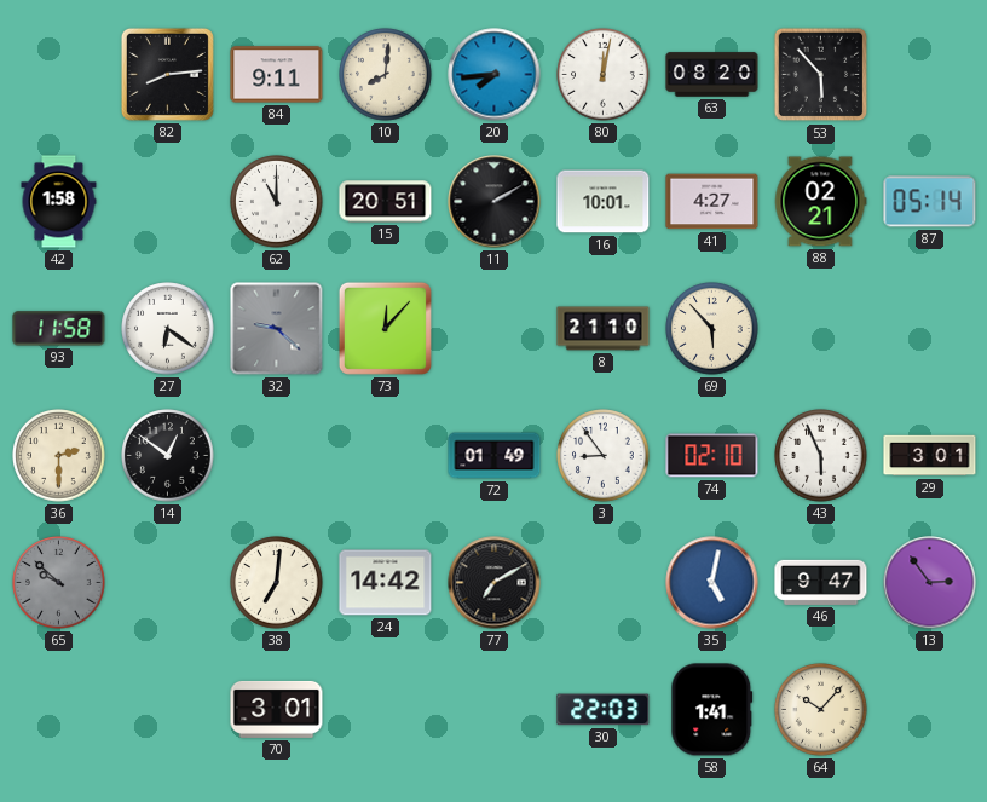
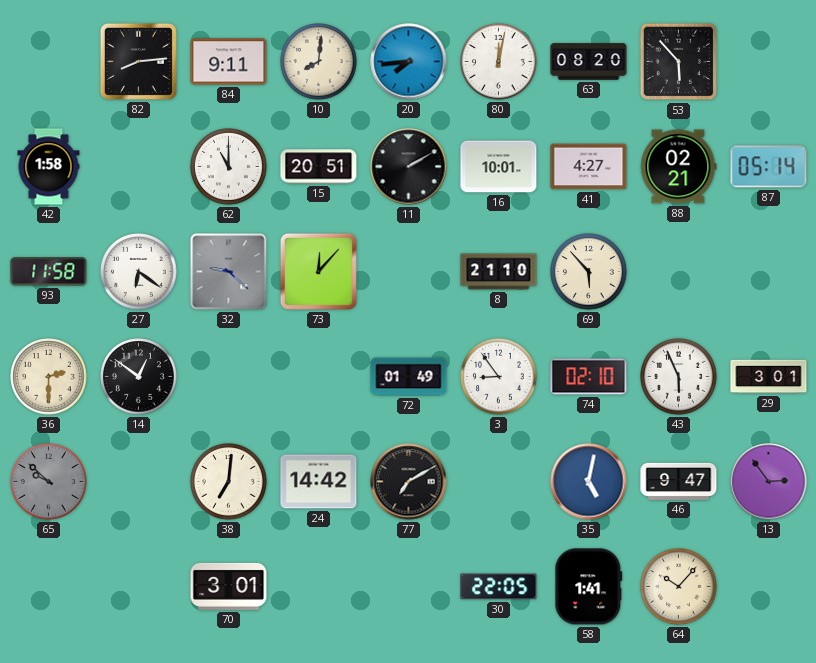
30: 22:03 -> 22:05
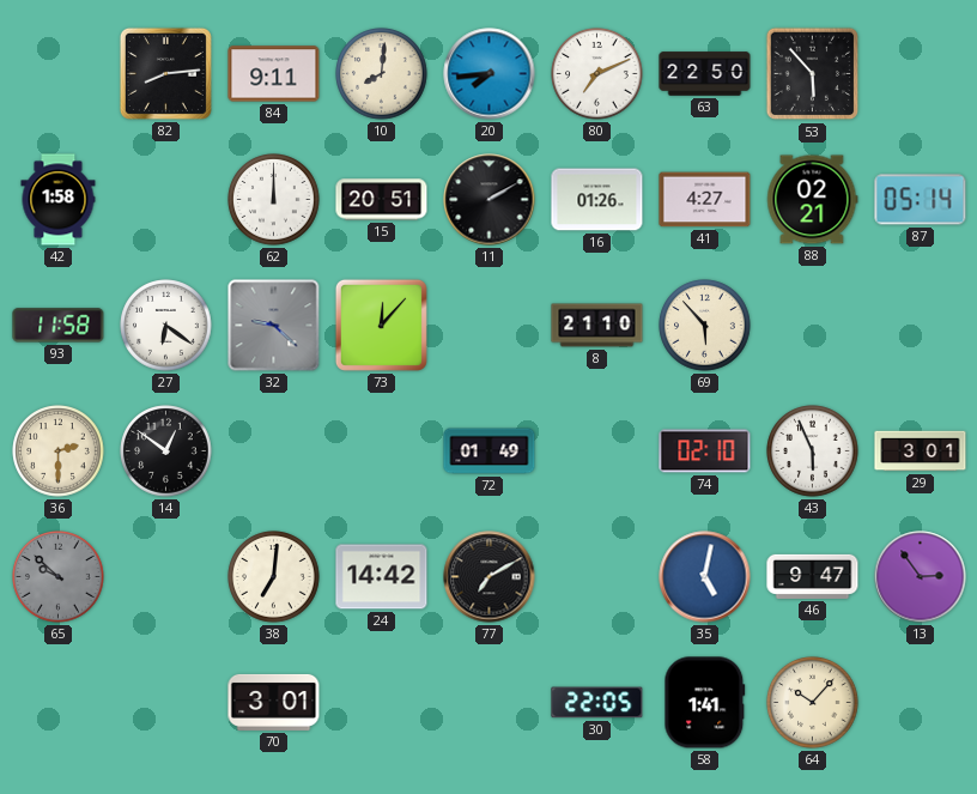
80: 12:02 -> 7:11
63: 08:20 -> 22:50
62: 11:00 -> 12:00
16: 10:01 -> 01:26
3: 8:54 -> none
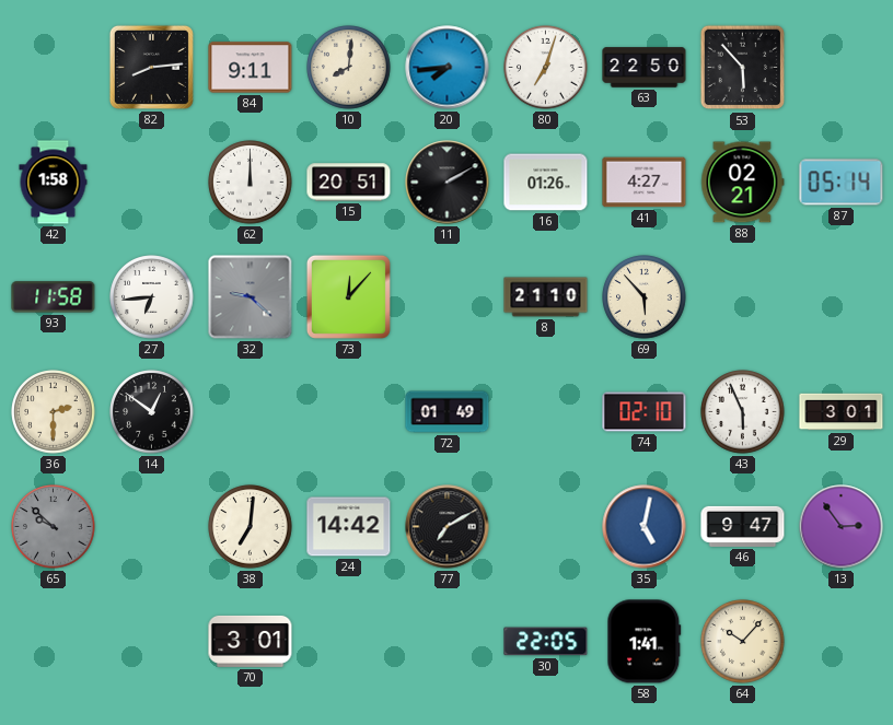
80: 7:11 -> 7:03
27: 6:21 -> 6:44
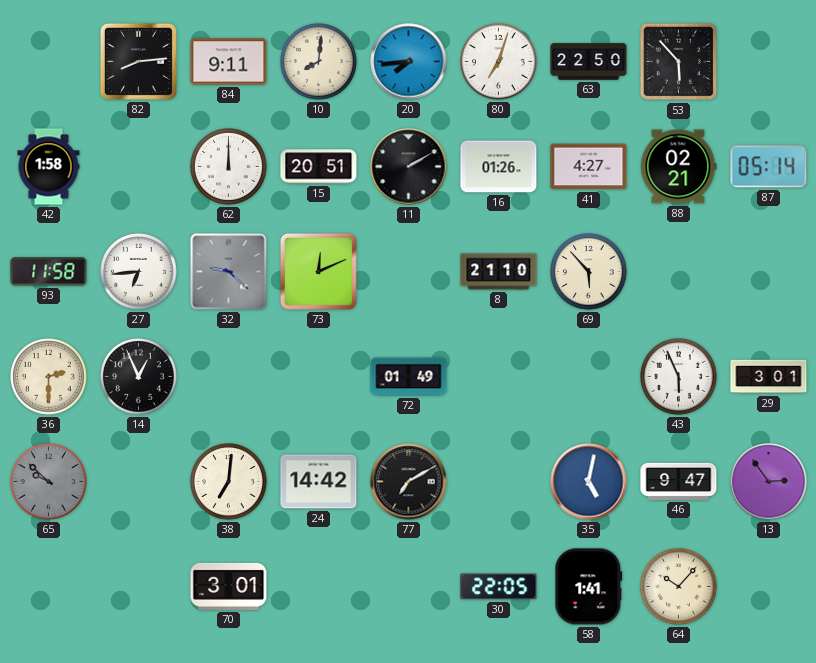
73: 12:07 -> 12:11
14: 12:51 -> 12:56
74: 02:10 -> none
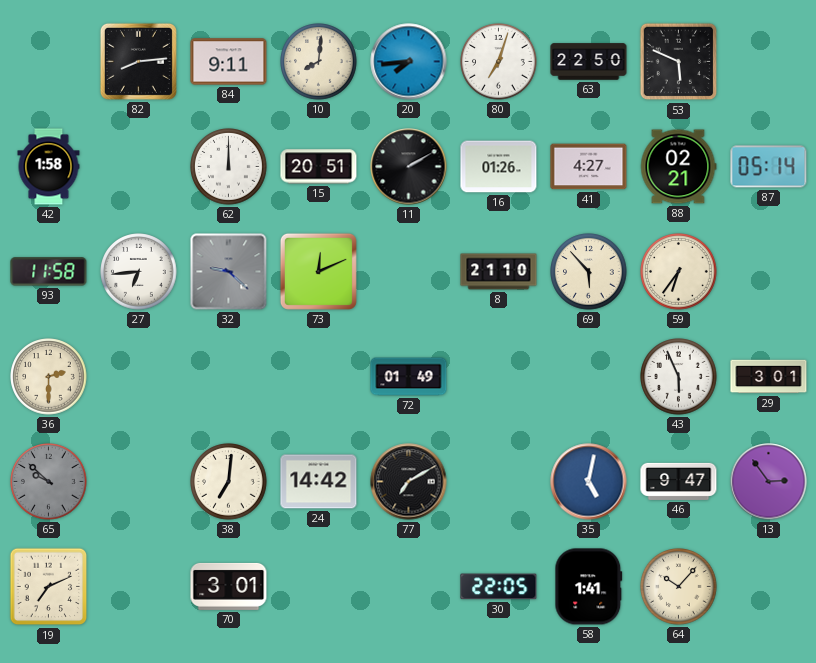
53: 5:53 -> 5:49
59: none -> 6:36
14: 12:56 -> none
19: none -> 7:11
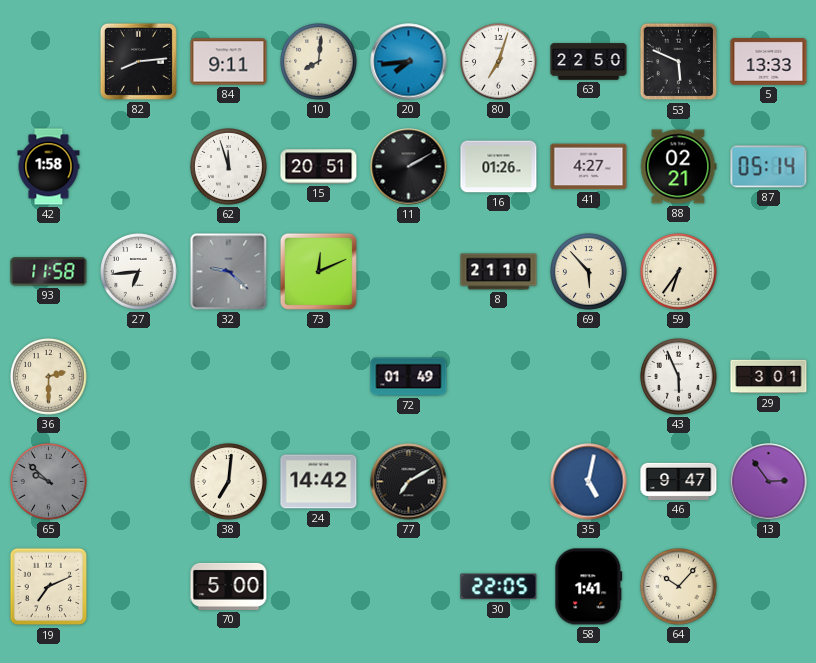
5: none -> 13:33
62: 12:00 -> 11:57
70: 3:01 -> 5:00
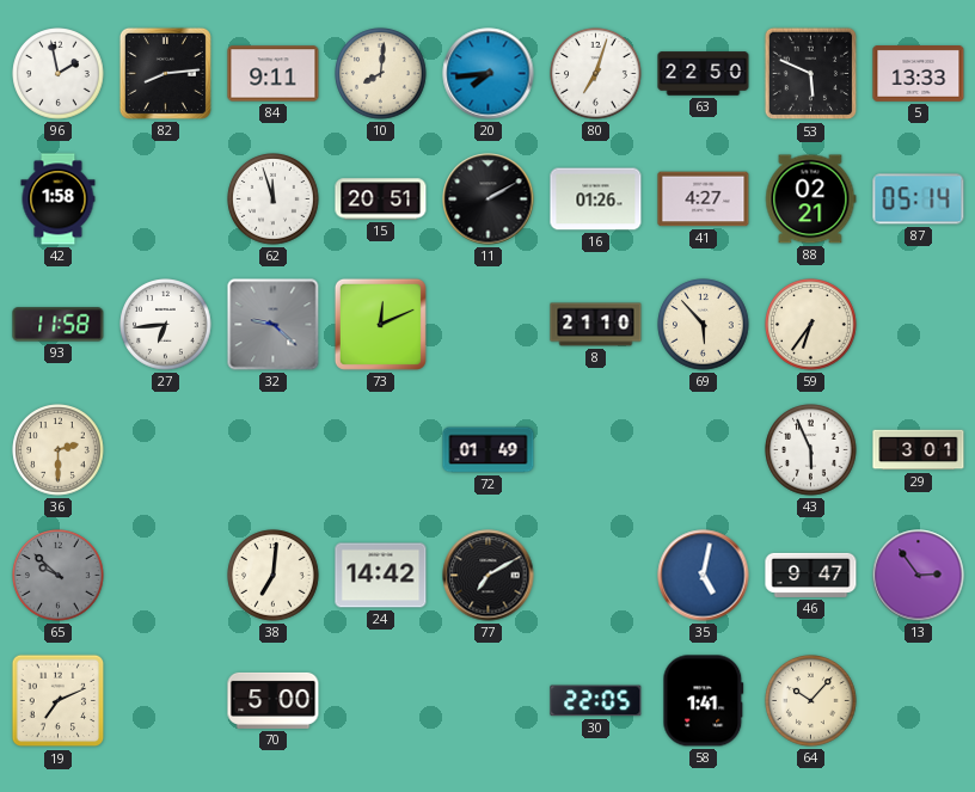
96: none -> 1:58
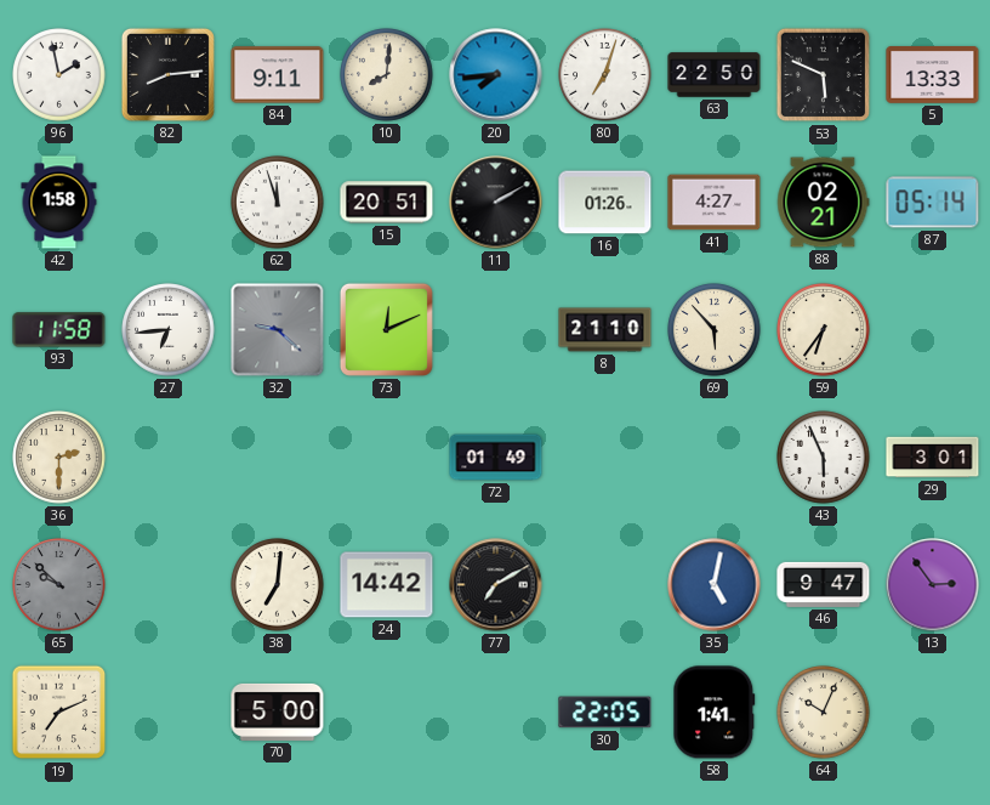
64: 10:07 -> 10:04
